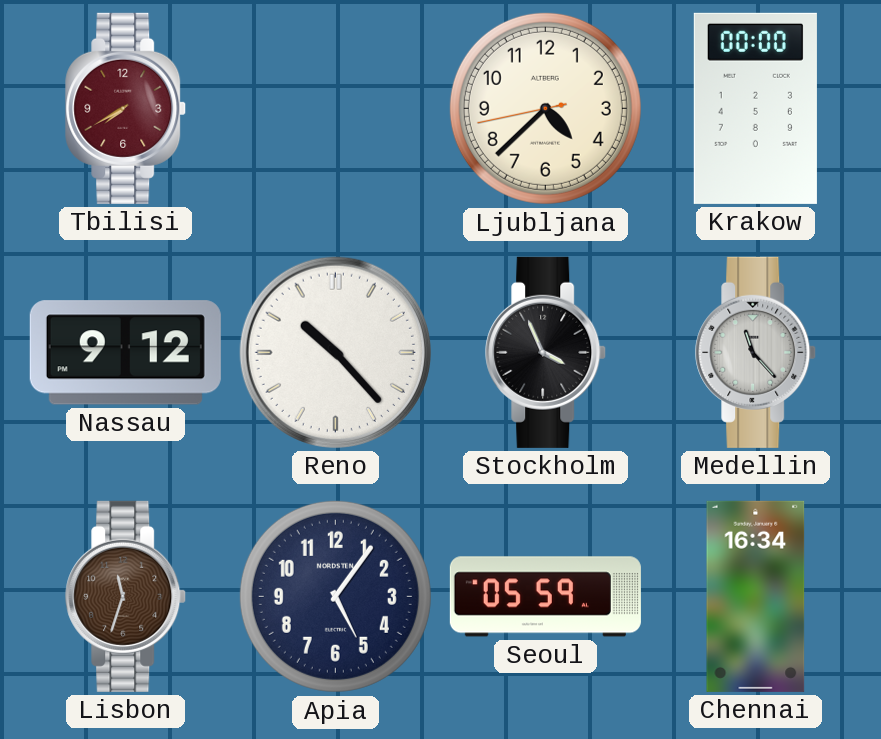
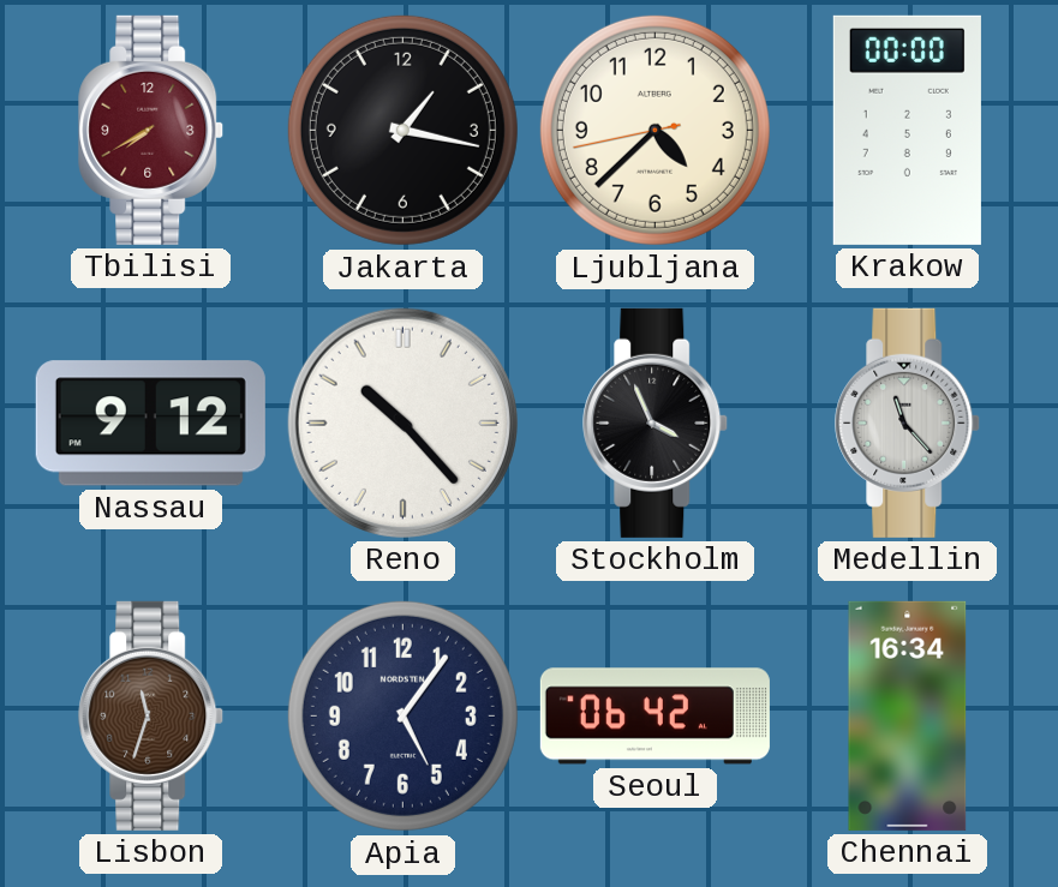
Jakarta: none -> 1:17
Seoul: 05:59 -> 06:42
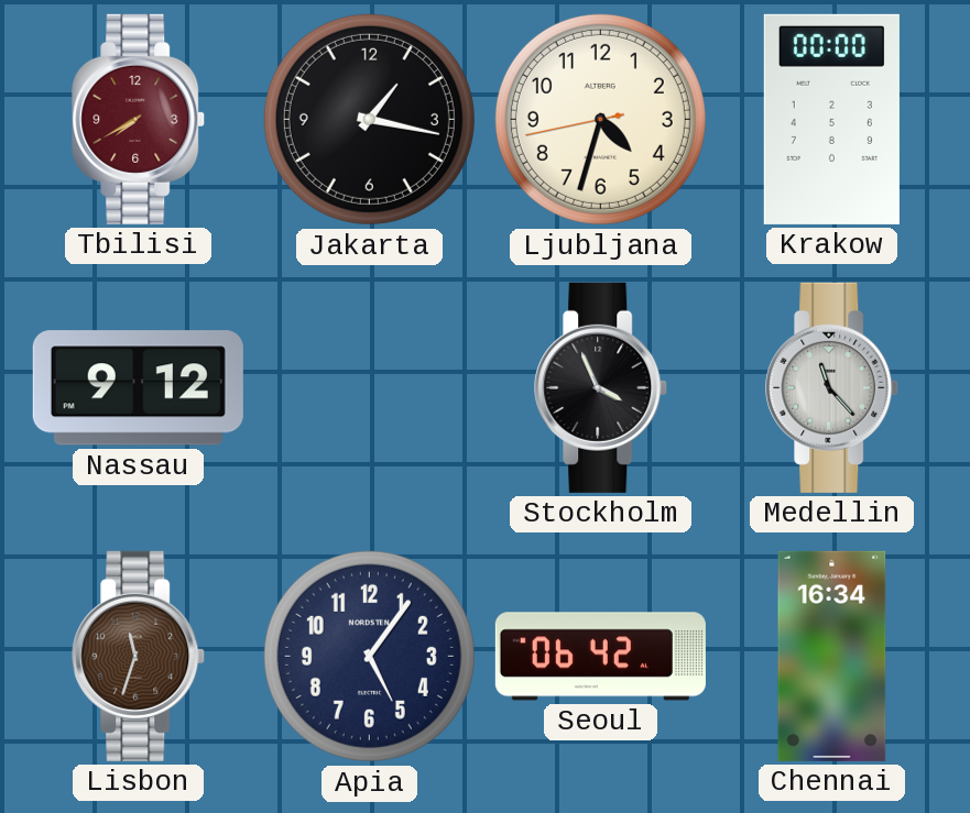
Ljubljana: 4:37 -> 4:32
Reno: 10:23 -> none
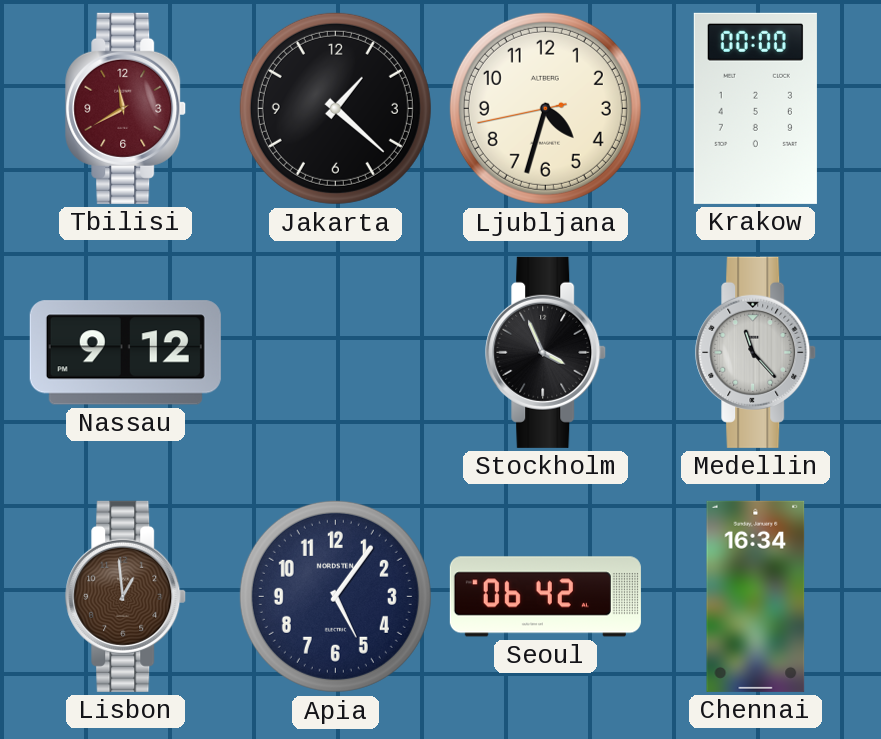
Tbilisi: 7:40 -> 11:40
Jakarta: 1:17 -> 1:22
Lisbon: 11:33 -> 12:59
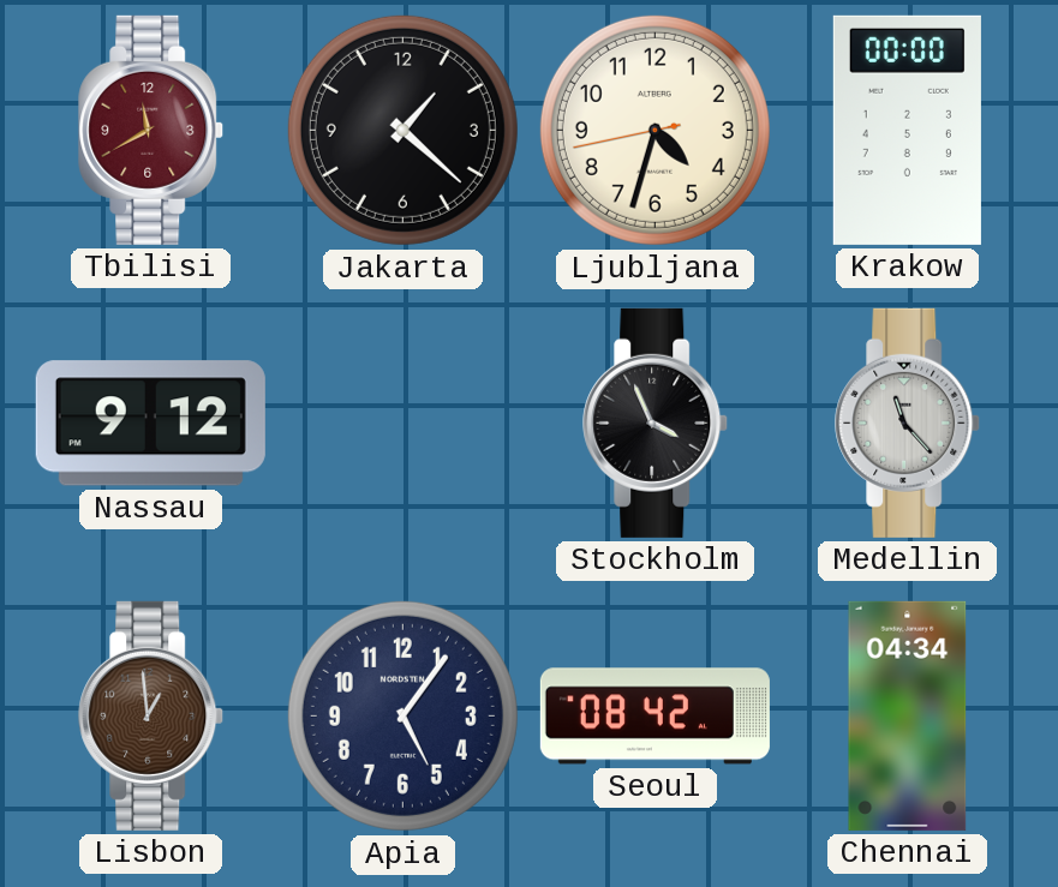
Seoul: 06:42 -> 08:42
Chennai: 16:34 -> 04:34
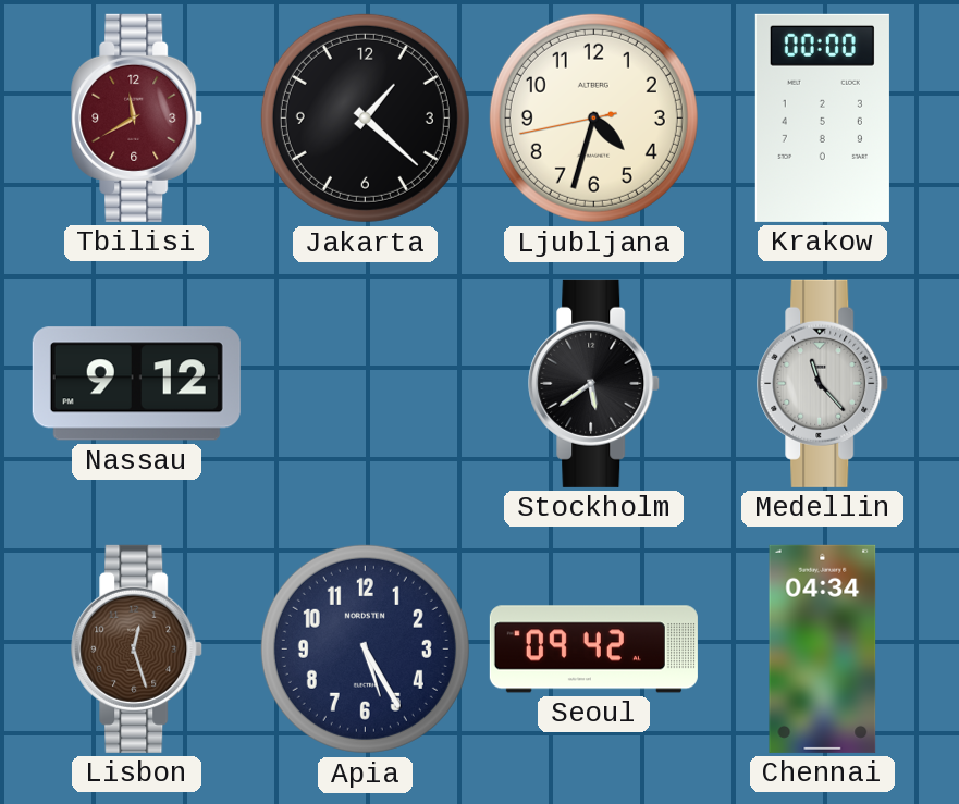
Stockholm: 3:56 -> 5:39
Lisbon: 12:59 -> 12:27
Apia: 5:06 -> 5:25
Seoul: 08:42 -> 09:42
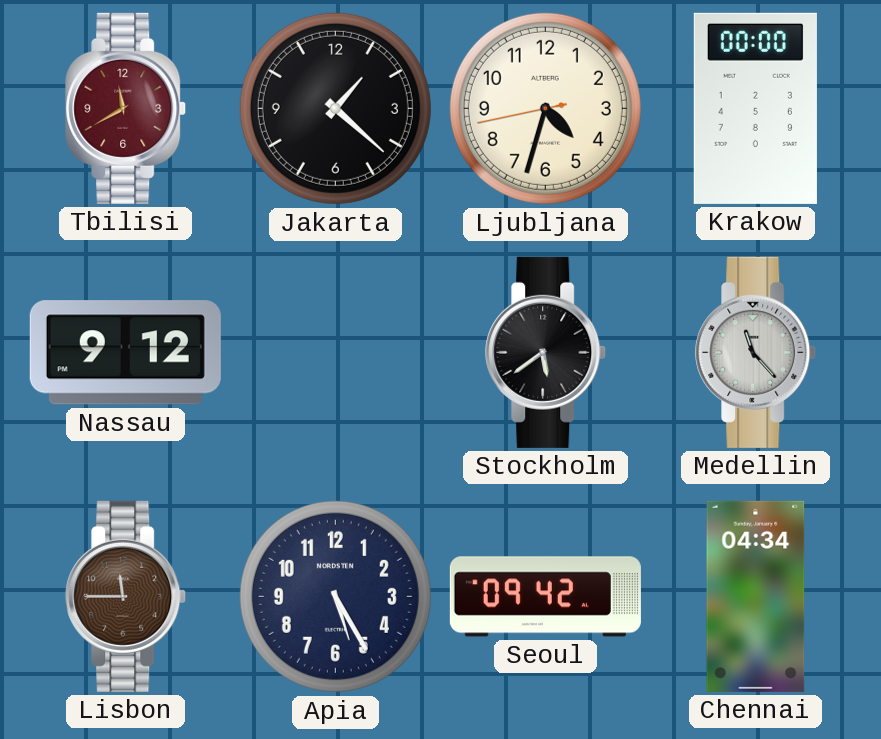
Lisbon: 12:27 -> 11:45
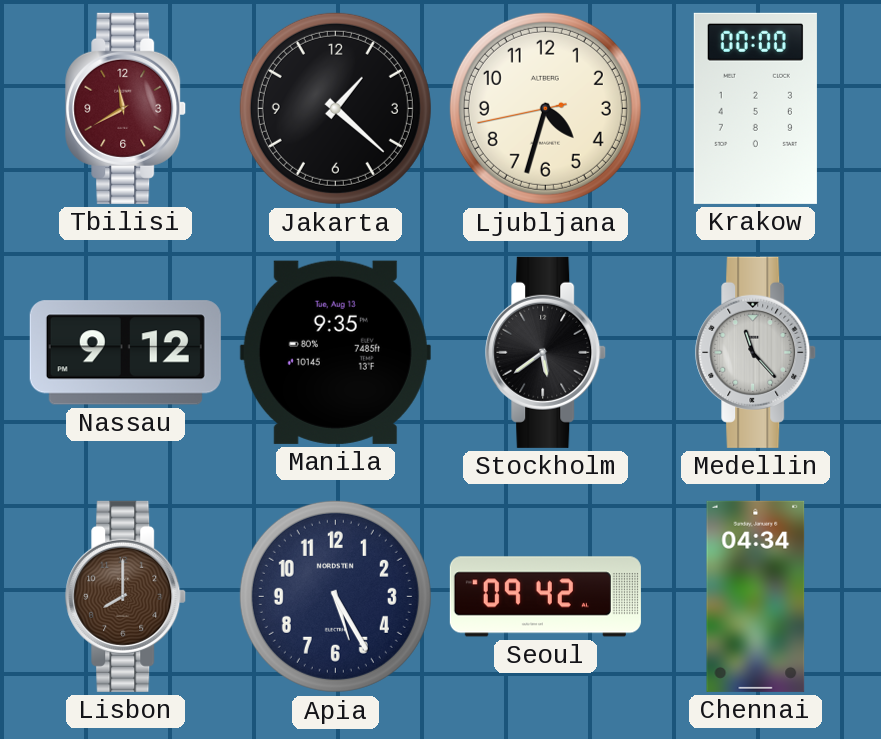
Manila: none -> 9:35
Lisbon: 11:45 -> 8:00
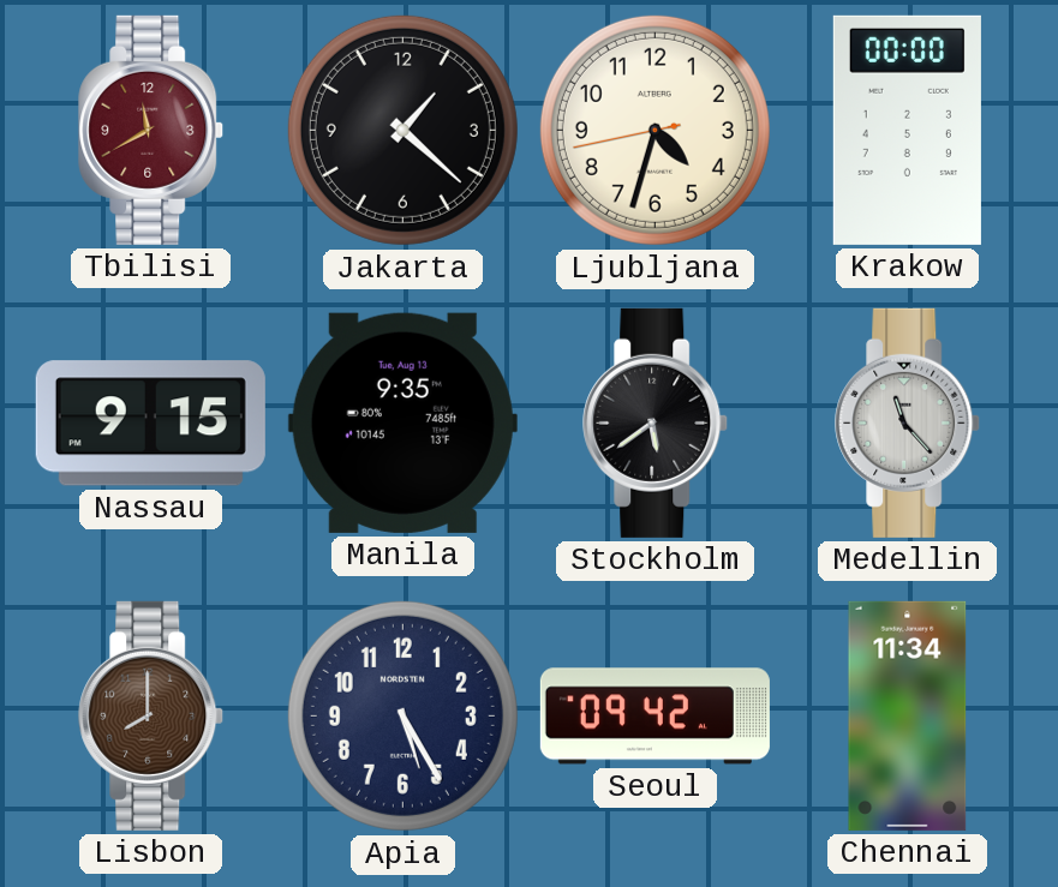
Nassau: 9:12 -> 9:15
Chennai: 04:34 -> 11:34
